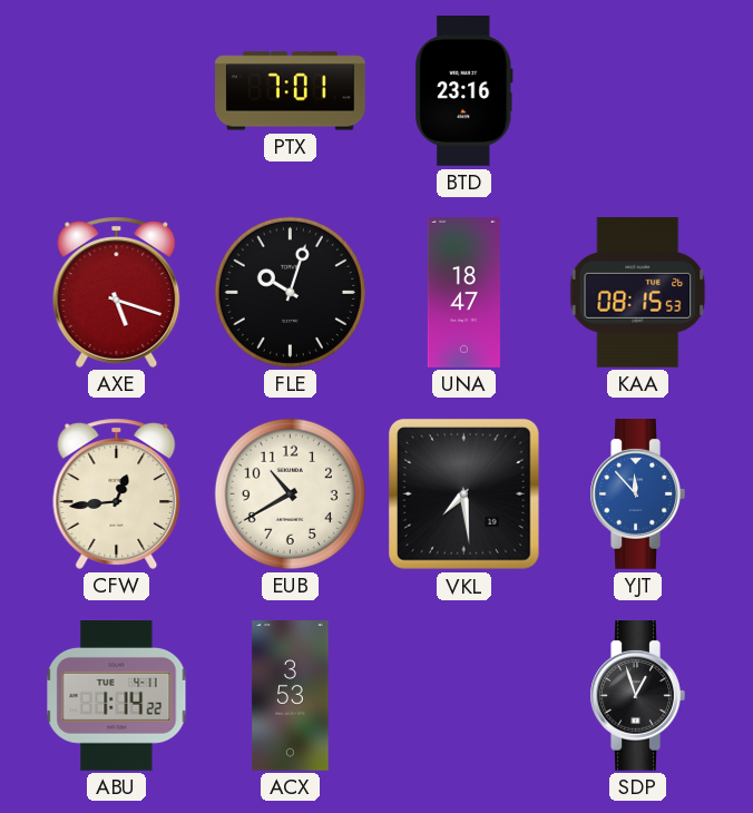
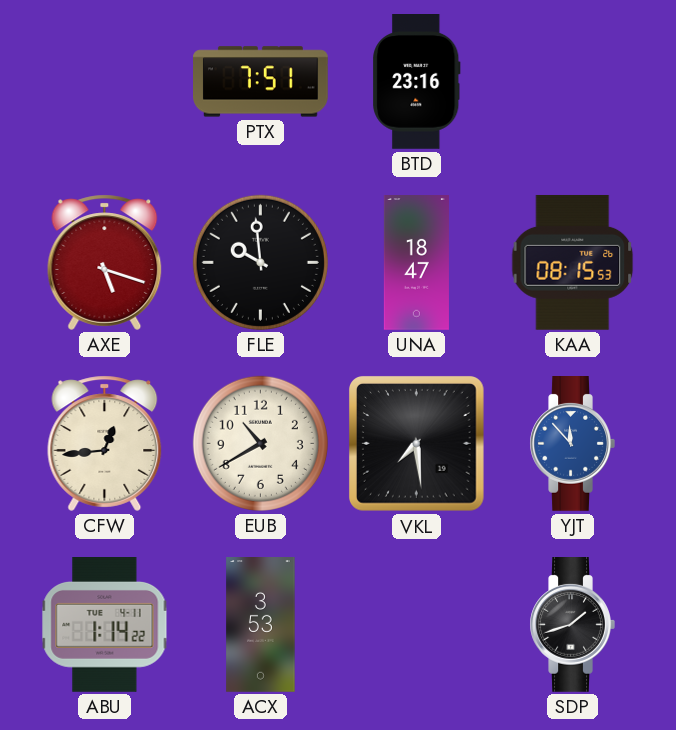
PTX: 7:01 -> 7:51
FLE: 10:03 -> 9:59
SDP: 12:57 -> 1:42
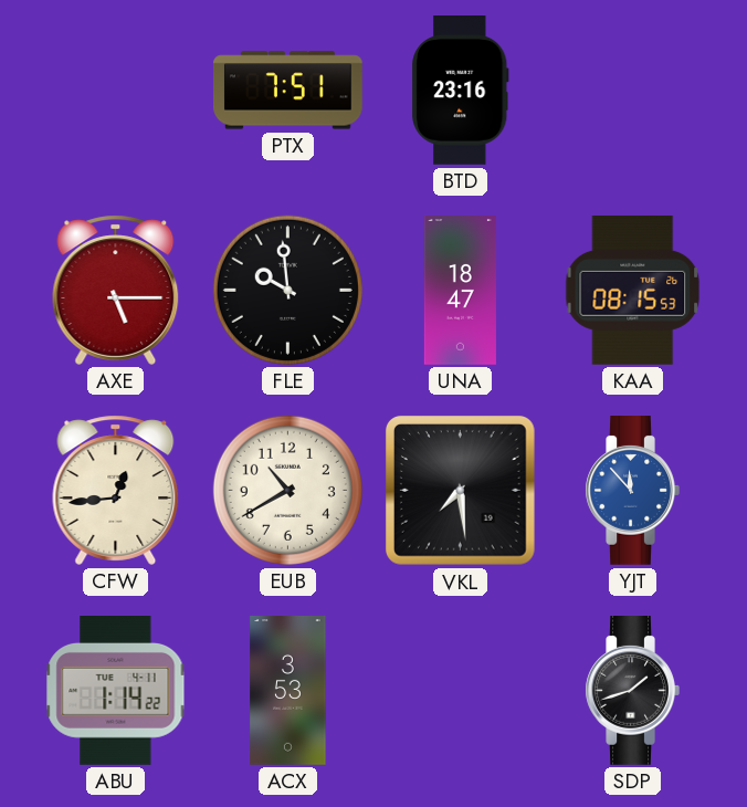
AXE: 5:18 -> 5:15
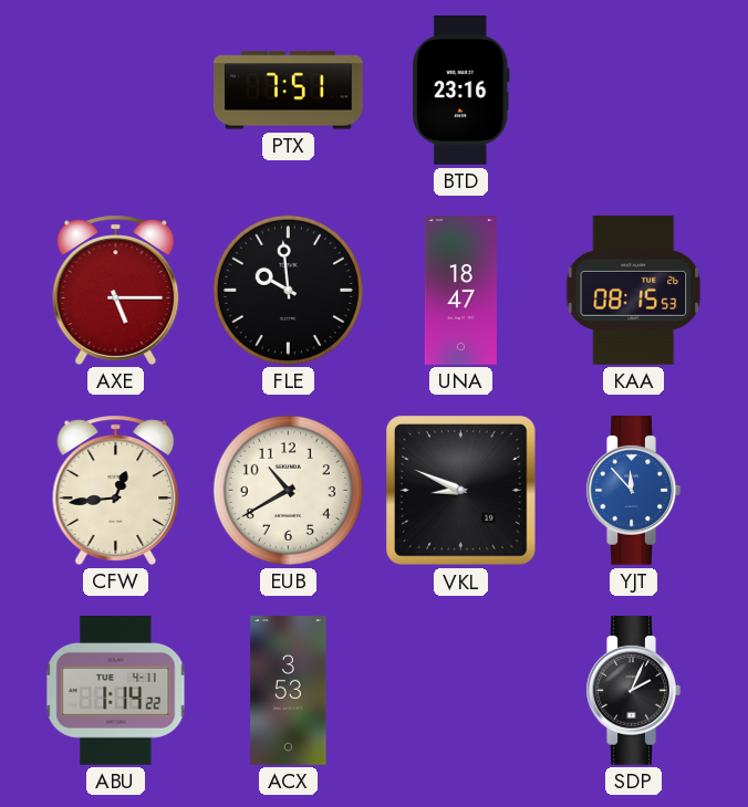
VKL: 7:29 -> 8:49
SDP: 1:42 -> 2:04
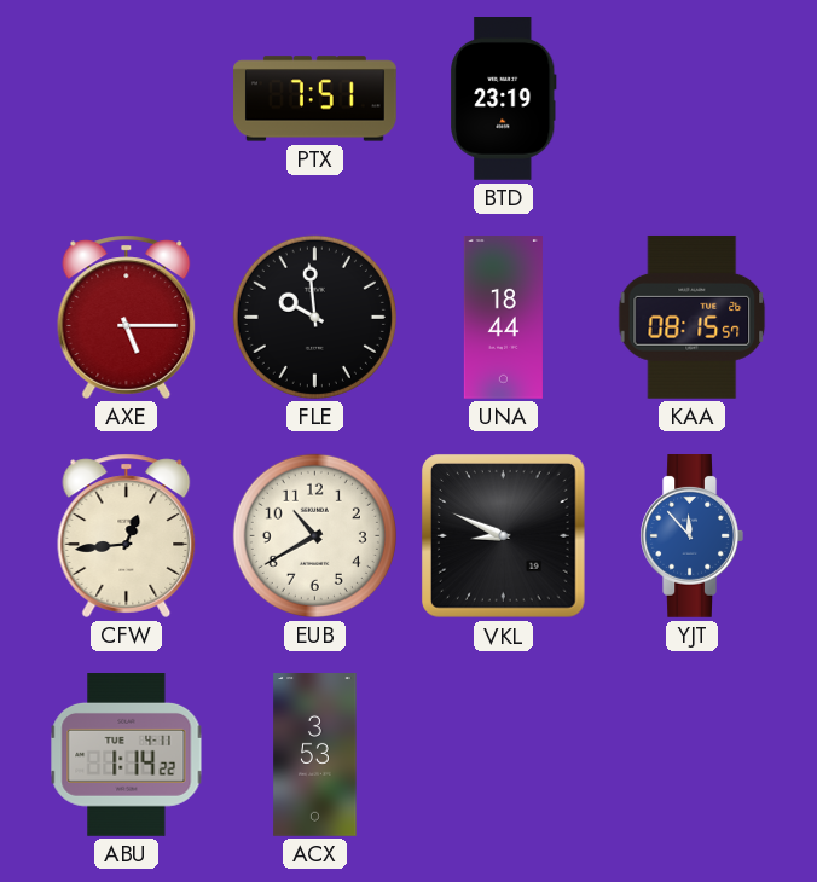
BTD: 23:16 -> 23:19
UNA: 18:47 -> 18:44
KAA: 08:15:53 -> 08:15:57
SDP: 2:04 -> none
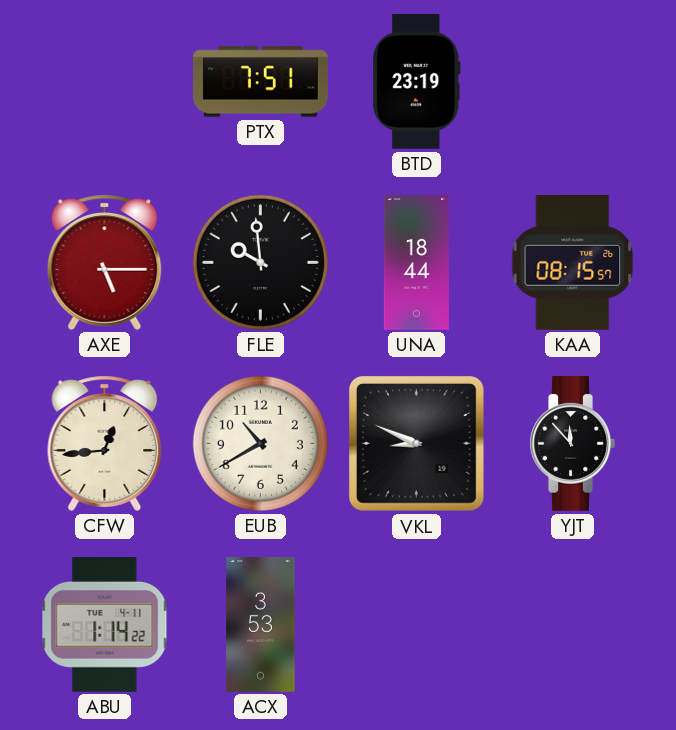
YJT dial: blue -> black
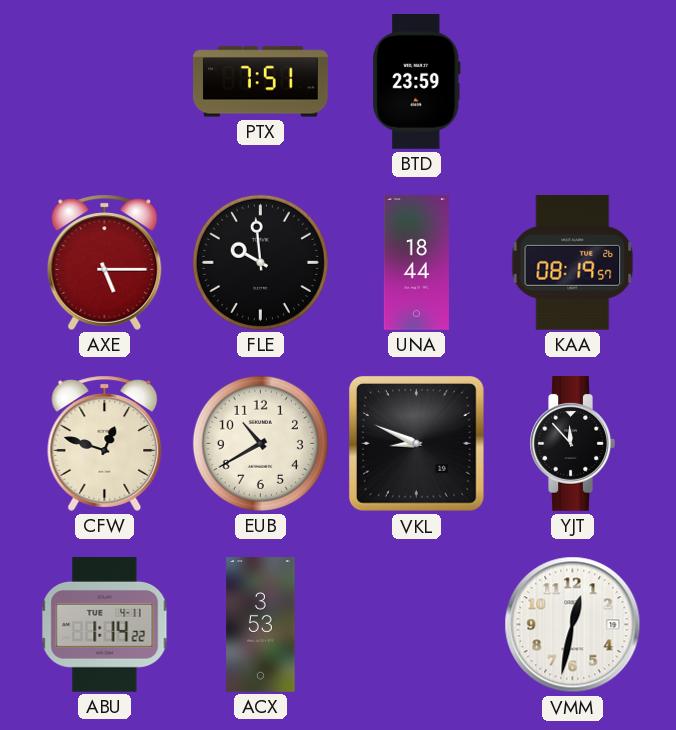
BTD: 23:19 -> 23:59
KAA: 08:15 -> 08:19
CFW: 12:44 -> 12:48
VMM: none -> 12:32
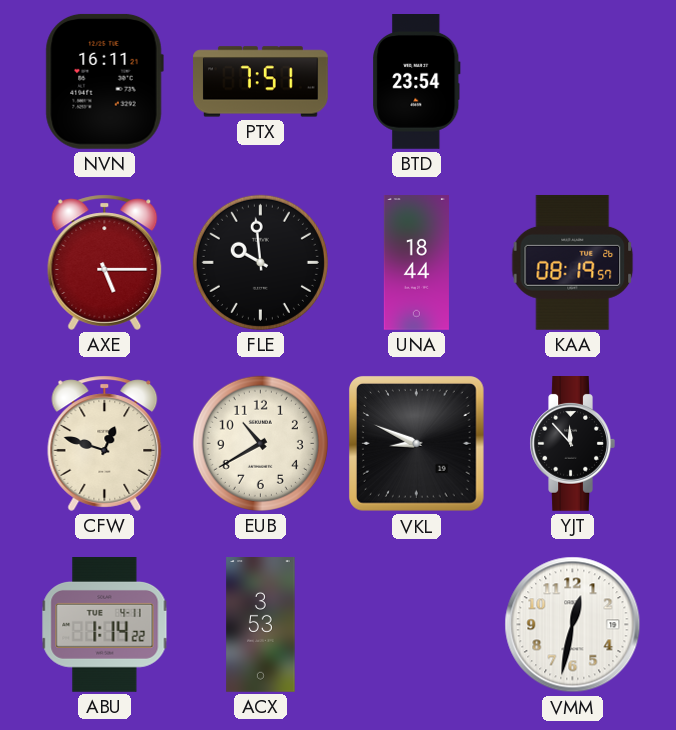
NVN: none -> 16:11
BTD: 23:59 -> 23:54
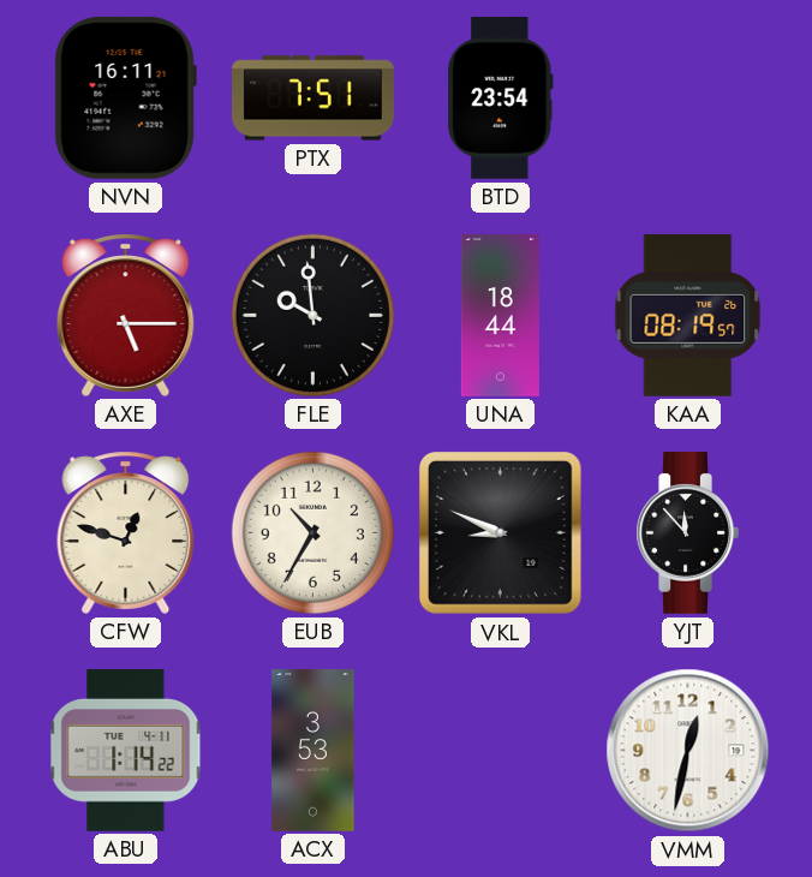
EUB: 10:40 -> 10:35
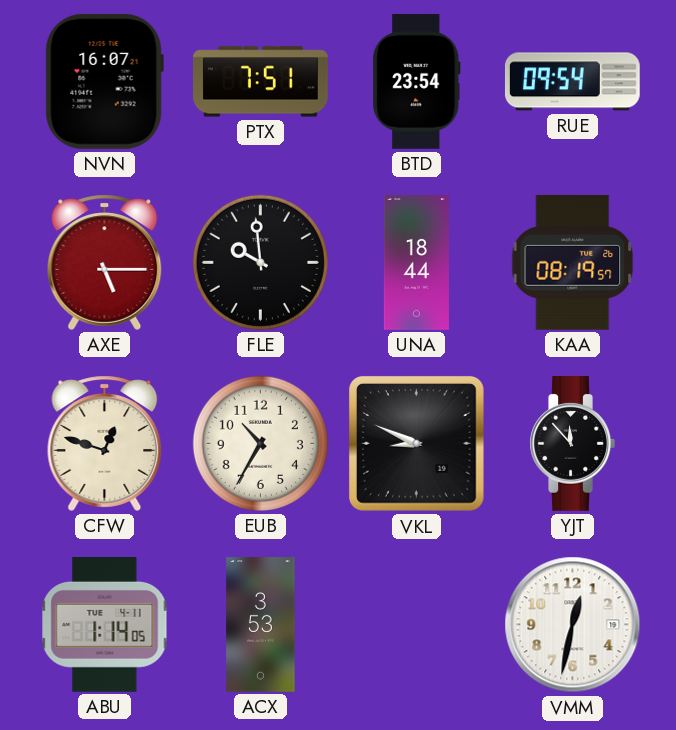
NVN: 16:11 -> 16:07
RUE: none -> 09:54
ABU: 1:14:22 -> 1:14:05
